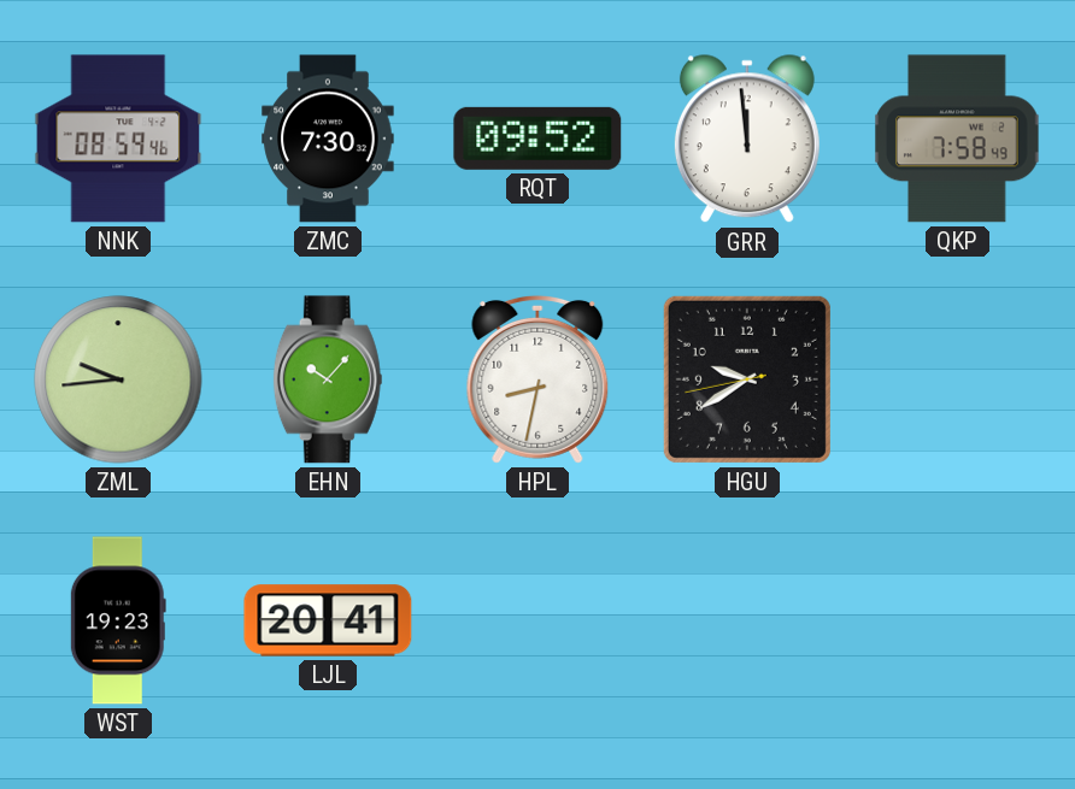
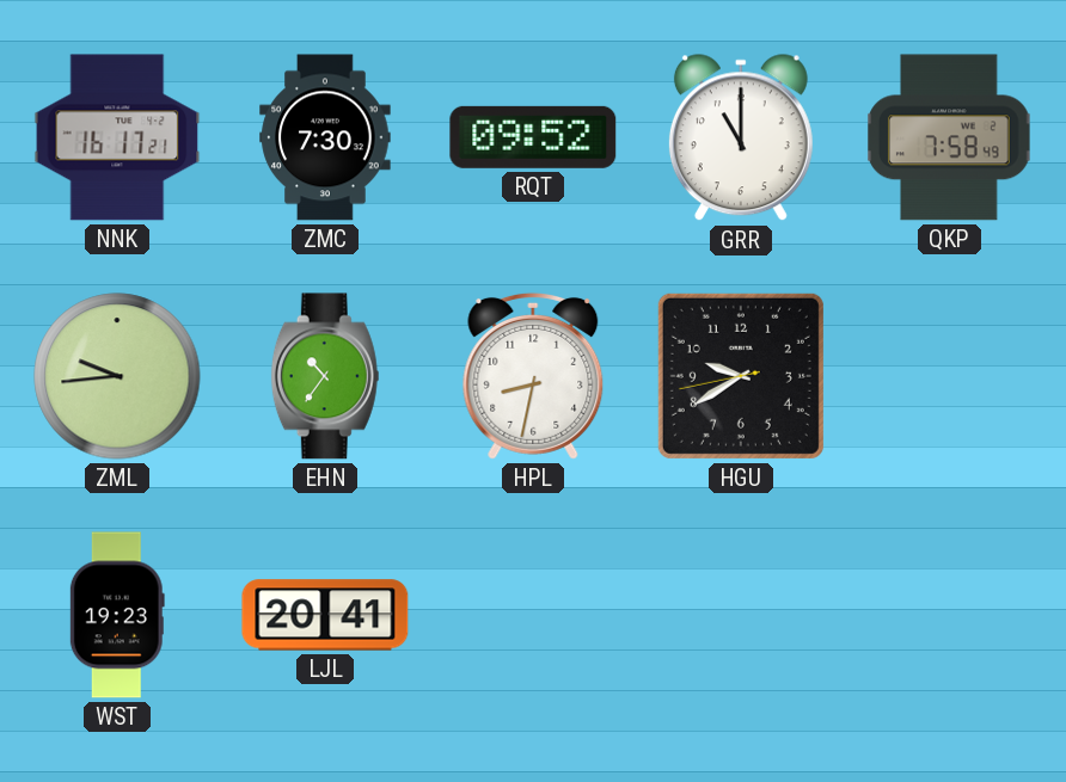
NNK: 08:59 -> 16:17
GRR: 11:59 -> 11:00
EHN: 10:07 -> 10:36
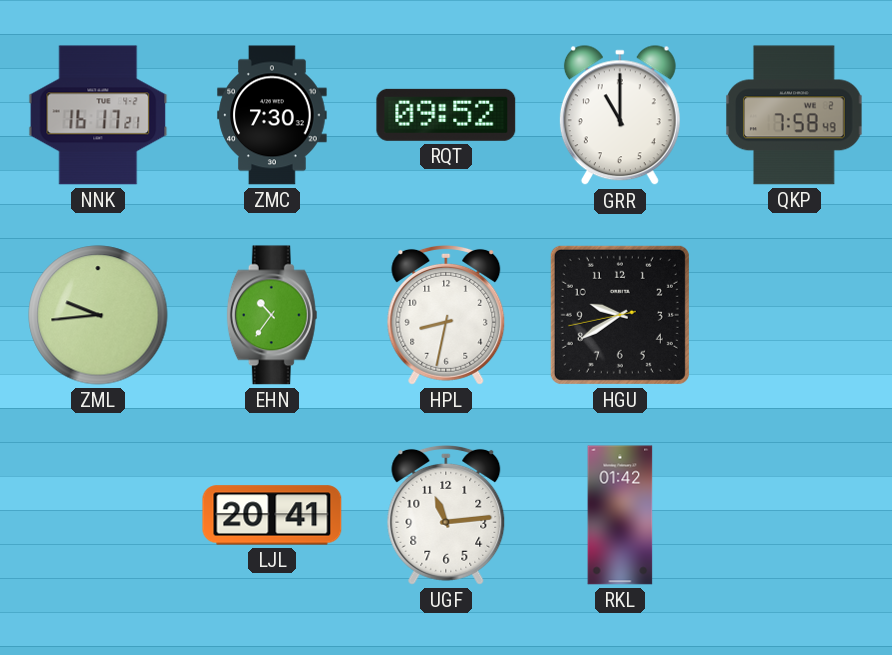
WST: 19:23 -> none
UGF: none -> 11:14
RKL: none -> 01:42
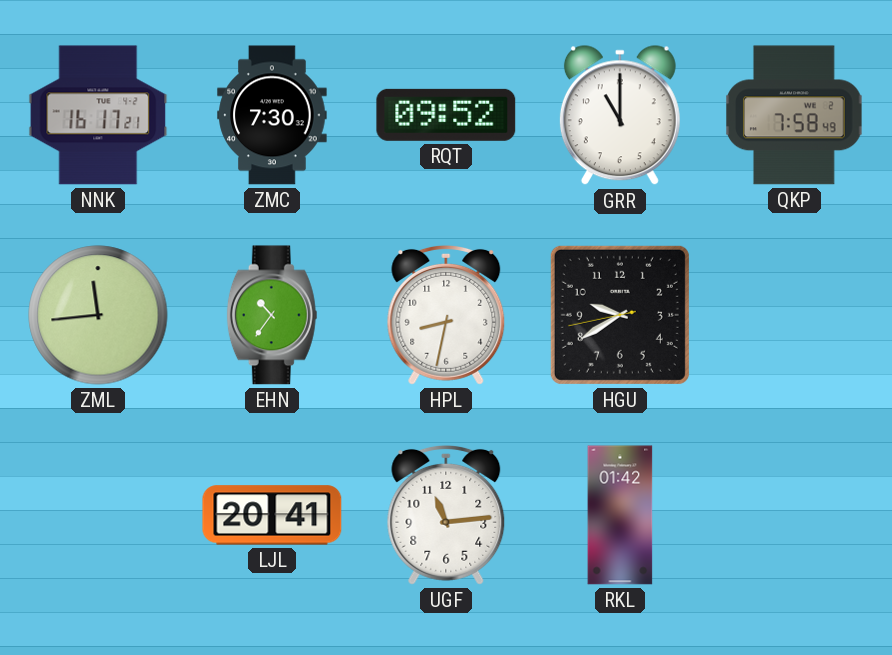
ZML: 9:44 -> 11:44
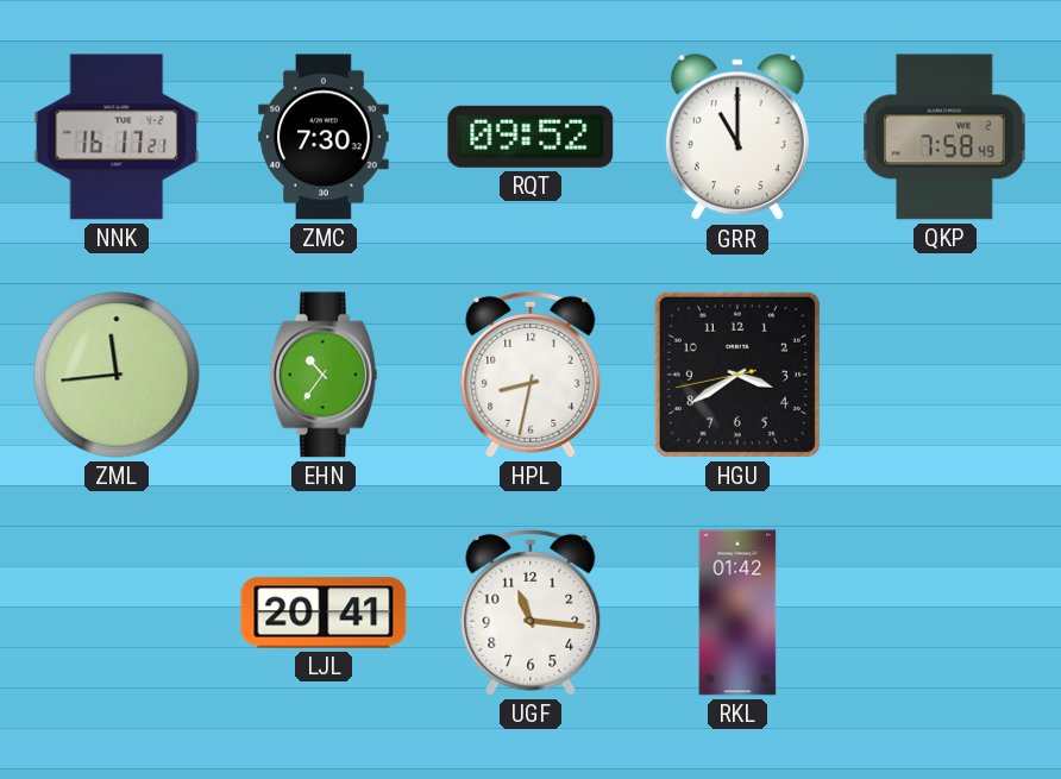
HGU: 9:39 -> 3:39
UGF: 11:14 -> 11:16
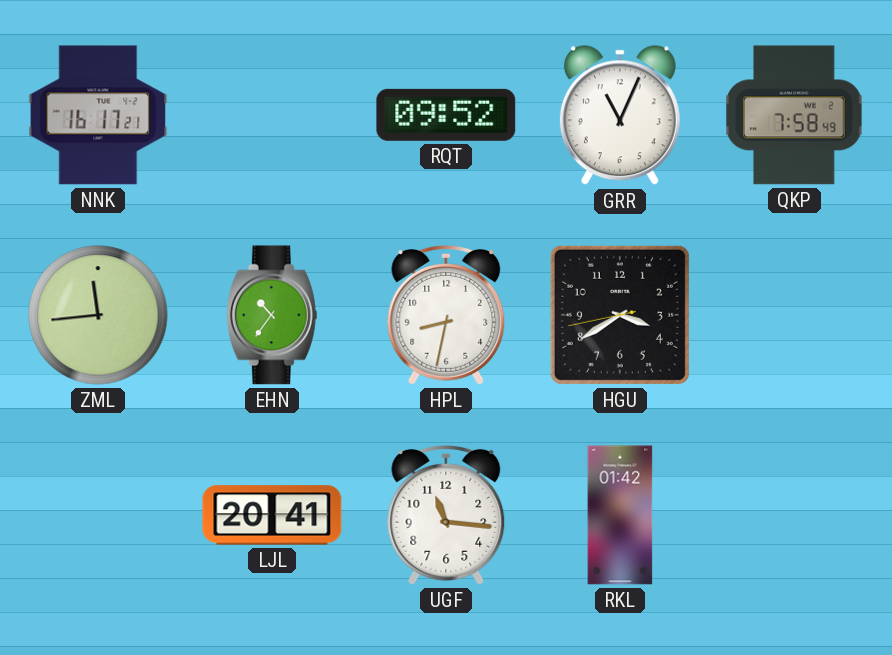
ZMC: 7:30 -> none
GRR: 11:00 -> 11:04
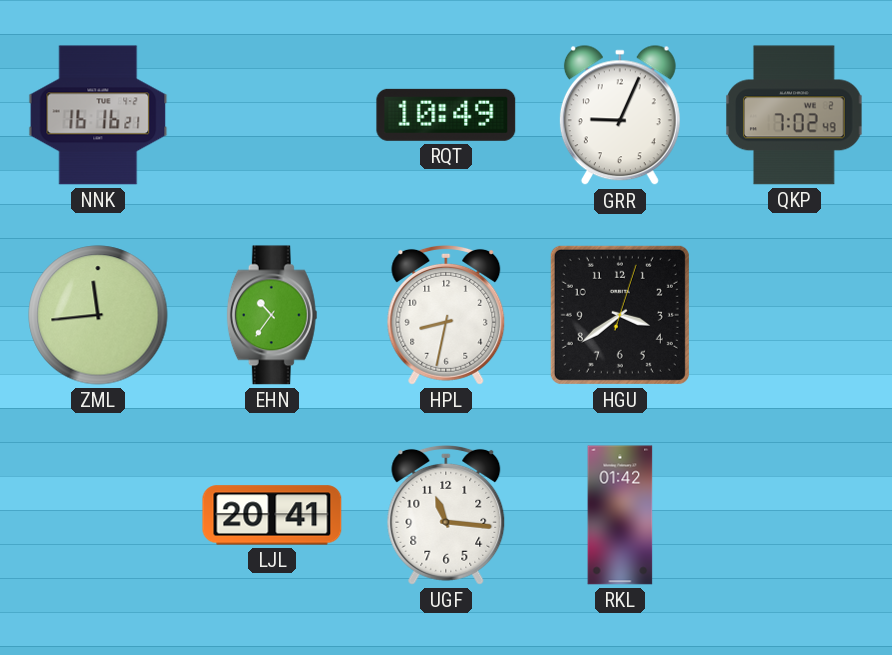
NNK: 16:17 -> 16:16
RQT: 09:52 -> 10:49
GRR: 11:04 -> 9:04
QKP: 7:58 -> 7:02
HGU: 3:39:43 -> 3:39:03
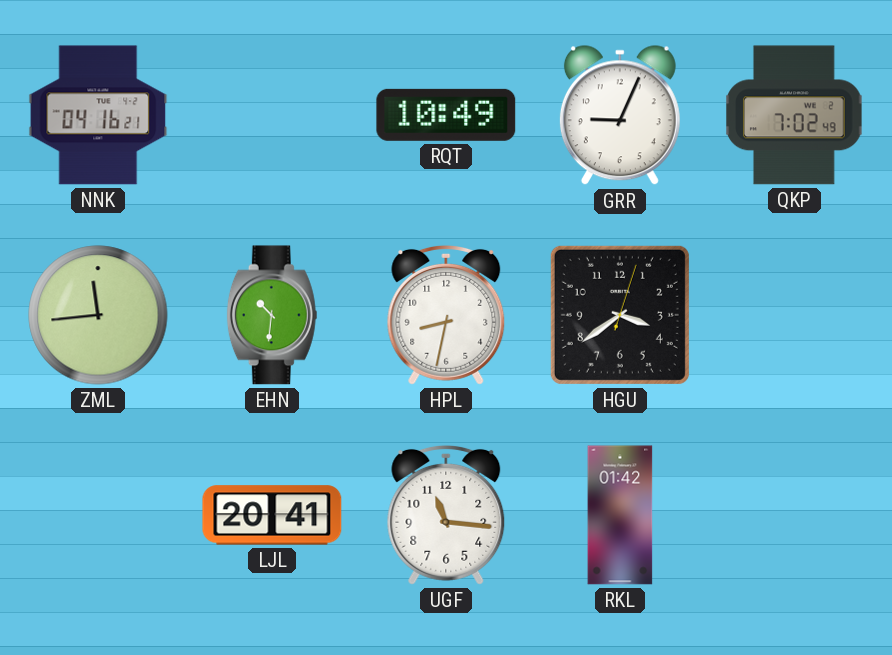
NNK: 16:16 -> 04:16
EHN: 10:36 -> 10:31
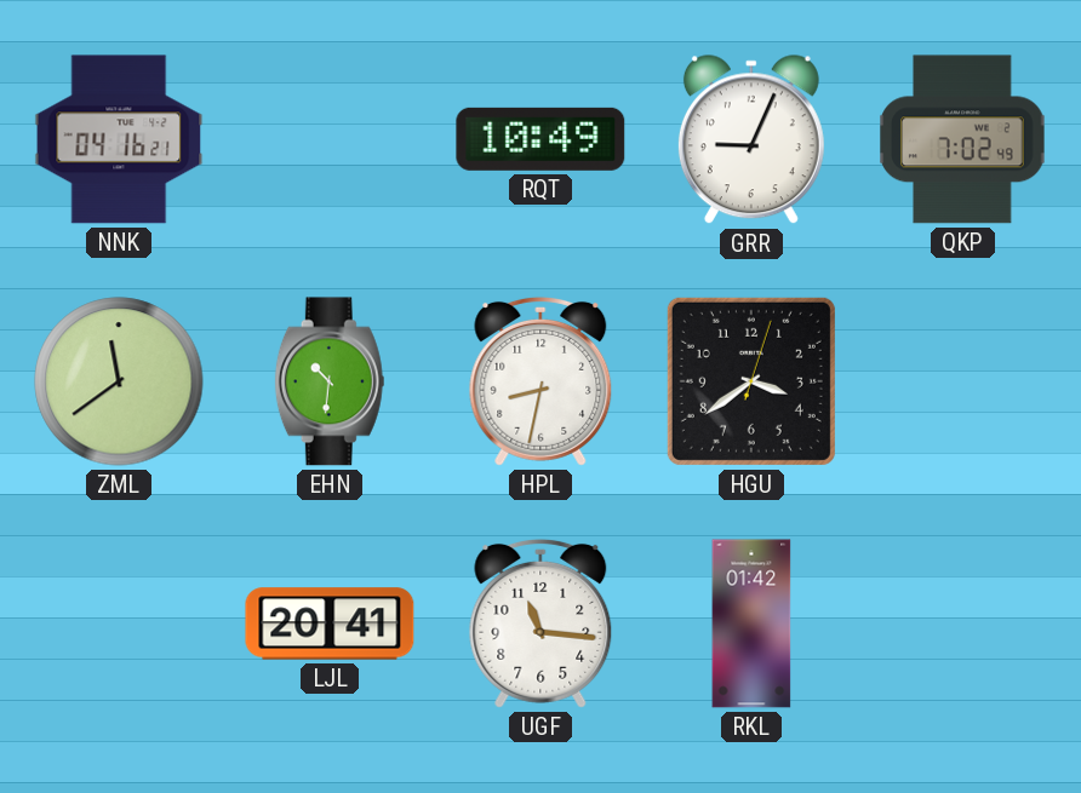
ZML: 11:44 -> 11:39
